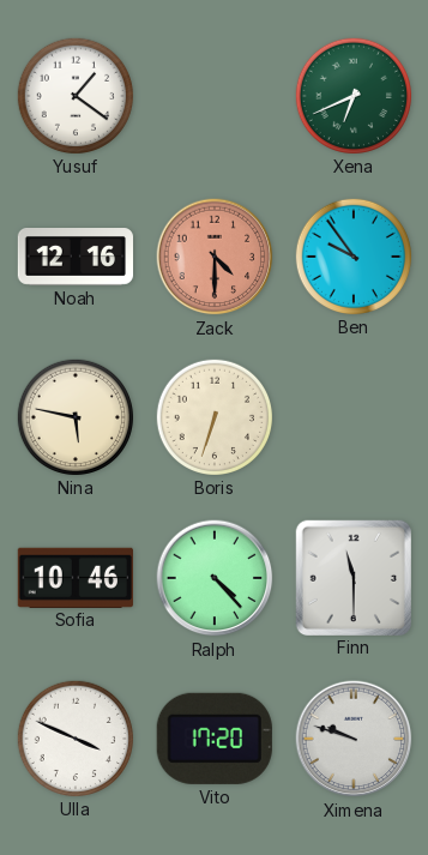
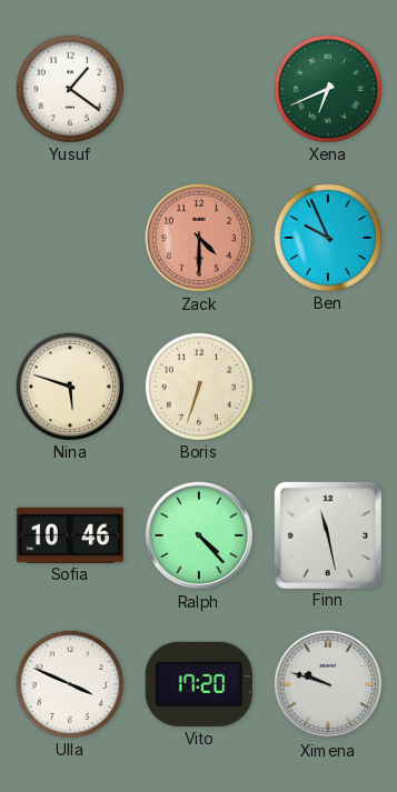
Noah: 12:16 -> none
Ben: 9:54 -> 9:56
Nina: 5:47 -> 5:48
Finn: 11:30 -> 11:28
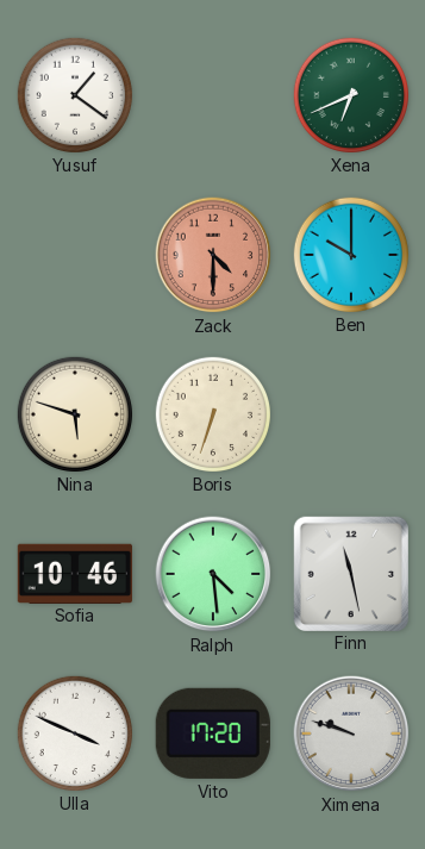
Ben: 9:56 -> 10:00
Ralph: 4:23 -> 4:29
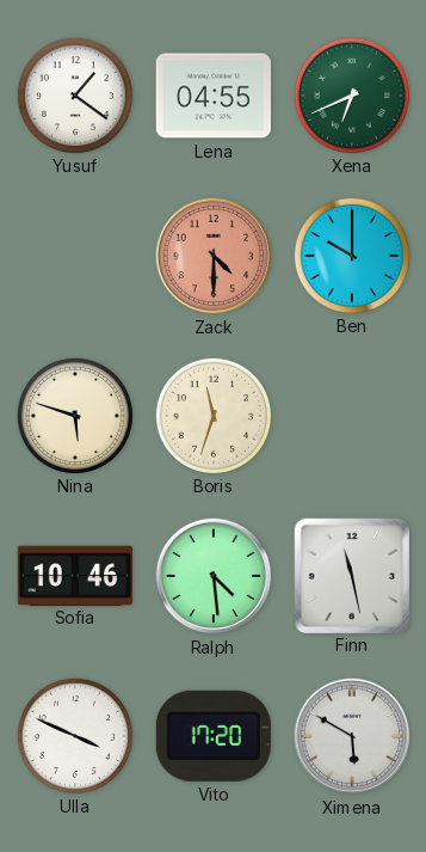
Lena: none -> 04:55
Boris: 6:33 -> 11:33
Ximena: 9:48 -> 5:50
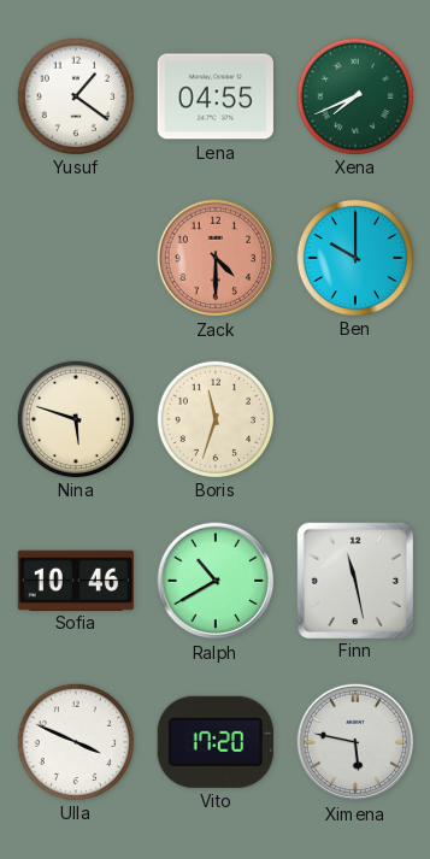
Xena: 6:41 -> 7:41
Ralph: 4:29 -> 10:40
Ximena: 5:50 -> 5:47
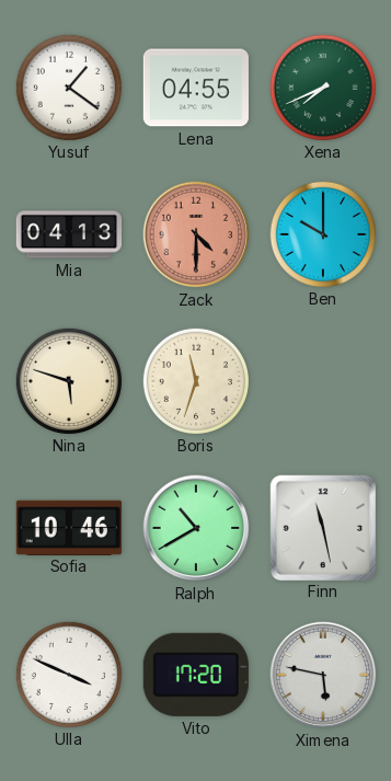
Mia: none -> 04:13
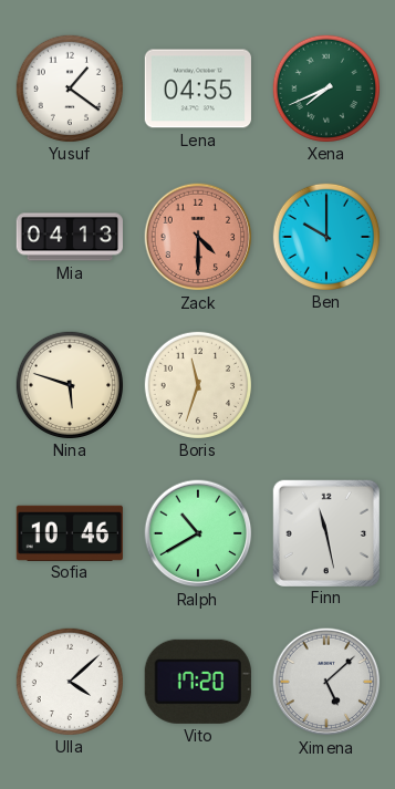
Ulla: 3:49 -> 4:08
Ximena: 5:47 -> 5:08
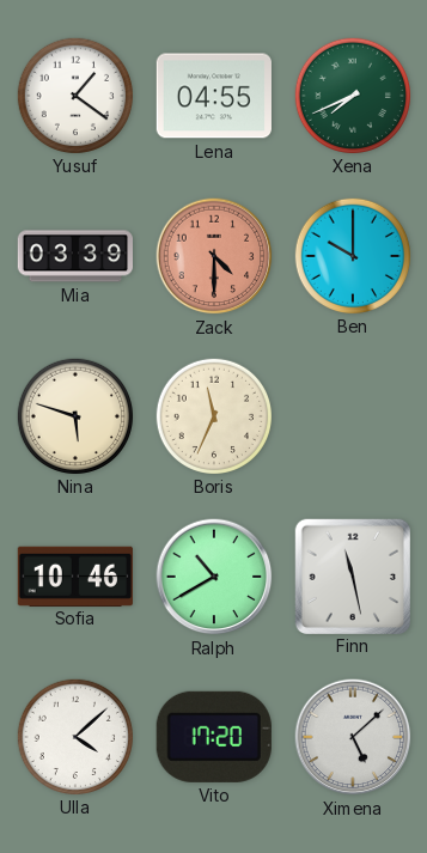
Mia: 04:13 -> 03:39
Boris: 11:33 -> 11:34
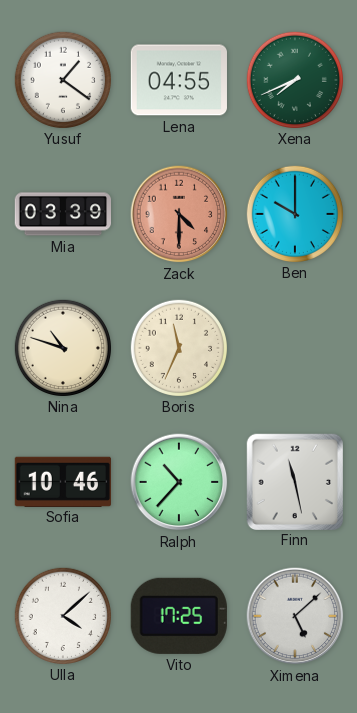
Nina: 5:48 -> 10:48
Ralph: 10:40 -> 10:37
Vito: 17:20 -> 17:25
